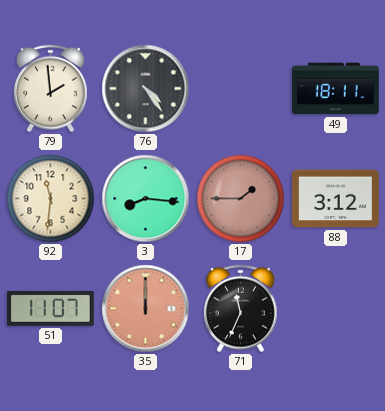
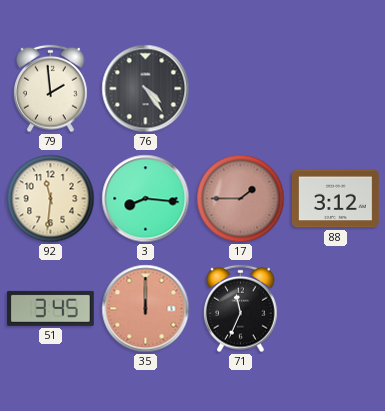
49: 18:11 -> none
51: 11:07 -> 3:45
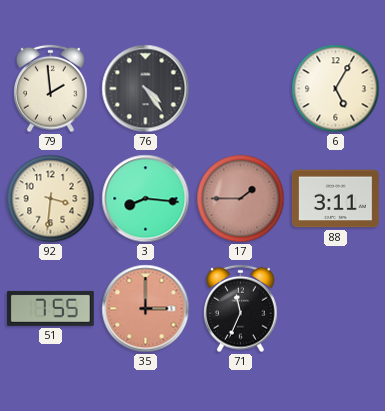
6: none -> 5:05
92: 11:31 -> 3:31
88: 3:12 -> 3:11
51: 3:45 -> 7:55
35: 12:00 -> 3:00
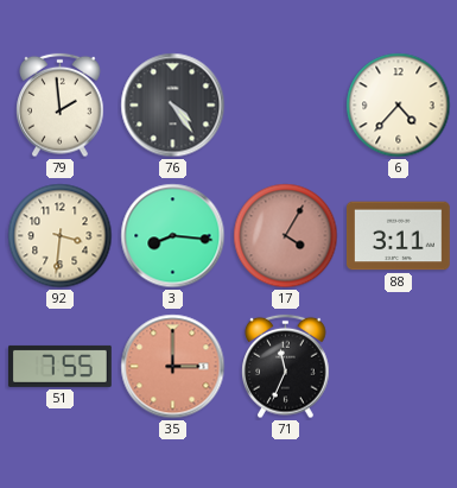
6: 5:05 -> 4:37
17: 1:45 -> 4:05
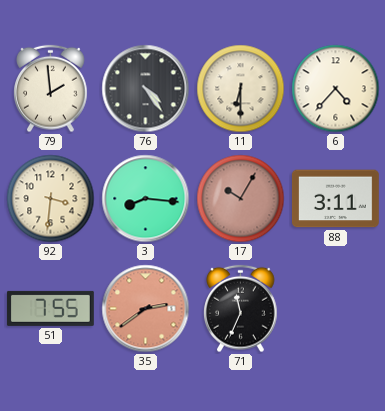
11: none -> 6:30
17: 4:05 -> 10:05
35: 3:00 -> 2:39
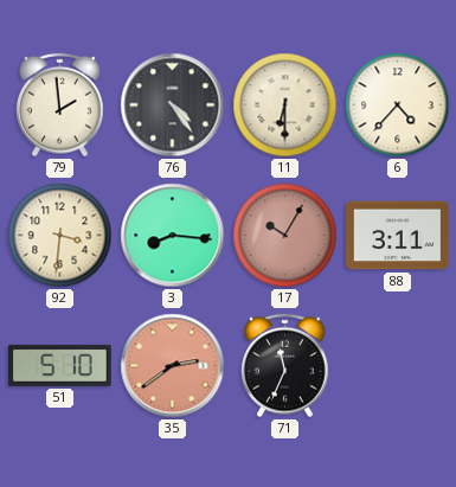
51: 7:55 -> 5:10
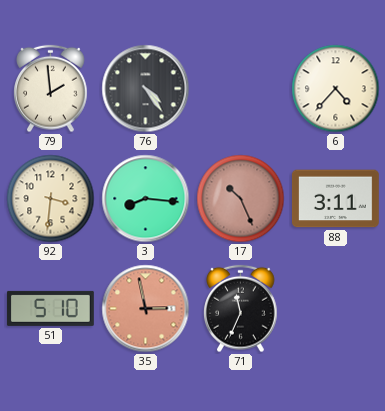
11: 6:30 -> none
17: 10:05 -> 10:26
35: 2:39 -> 2:58
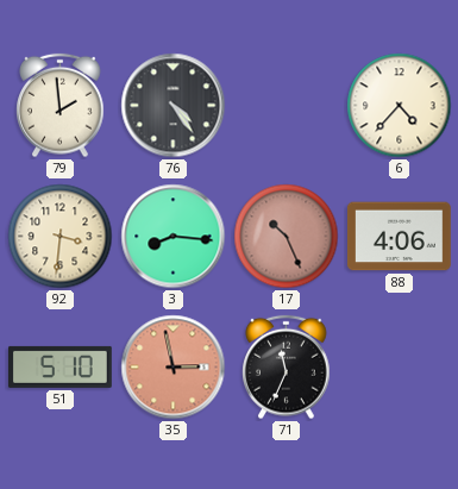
88: 3:11 -> 4:06
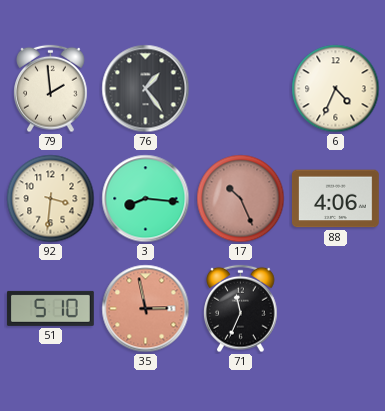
76: 4:24 -> 1:24
6: 4:37 -> 4:34
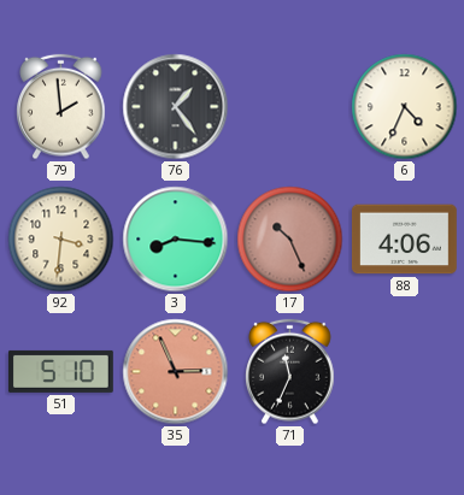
35: 2:58 -> 2:56
